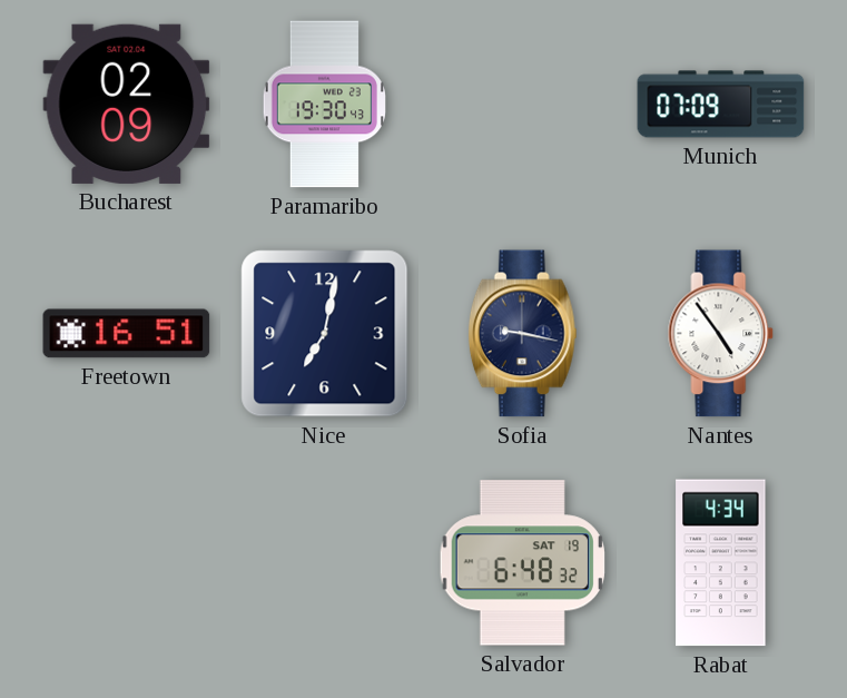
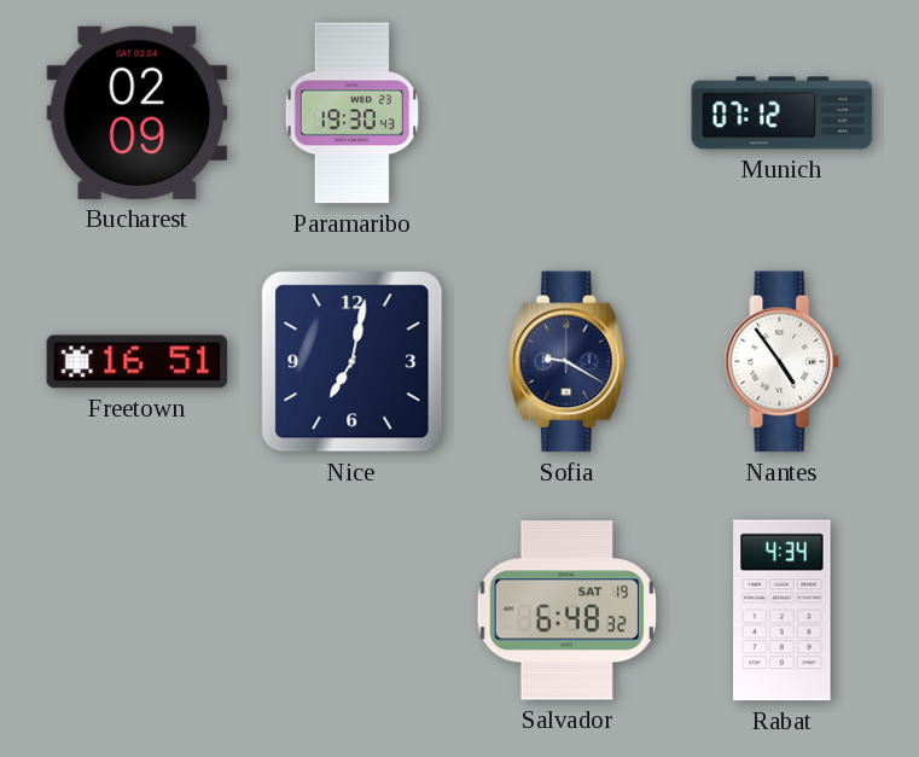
Munich: 07:09 -> 07:12
Sofia: 9:17 -> 9:20
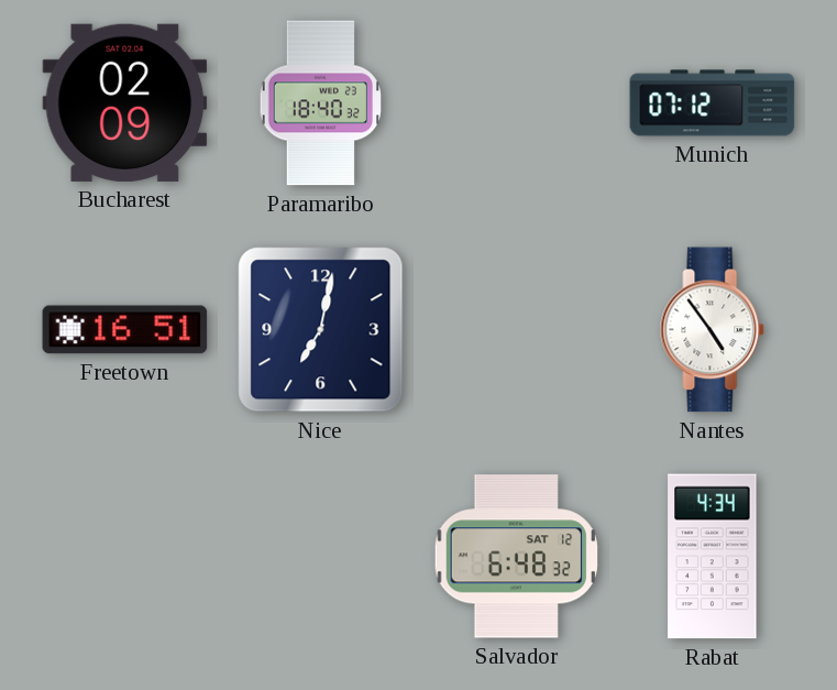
Paramaribo: 19:30 -> 18:40
Sofia: 9:20 -> none
Salvador date: SAT 19 -> SAT 12
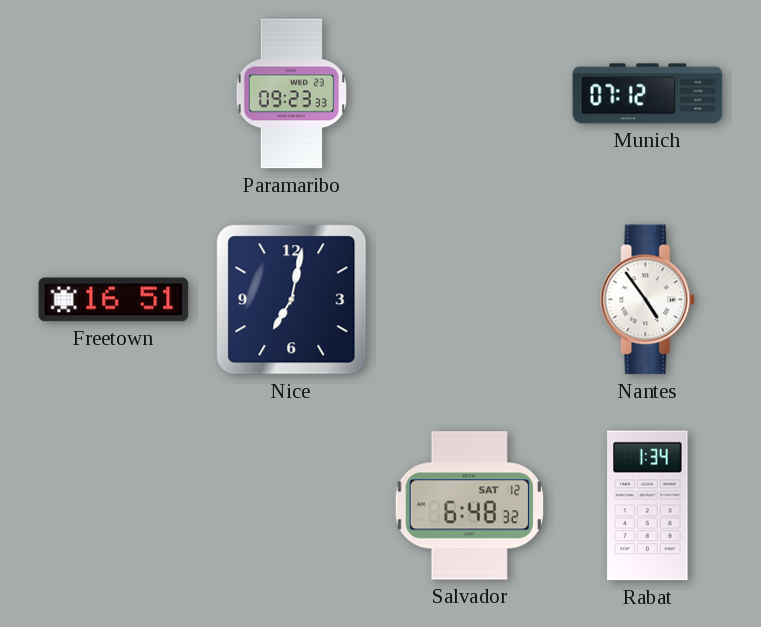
Bucharest: 02:09 -> none
Paramaribo: 18:40 -> 09:23
Rabat: 4:34 -> 1:34
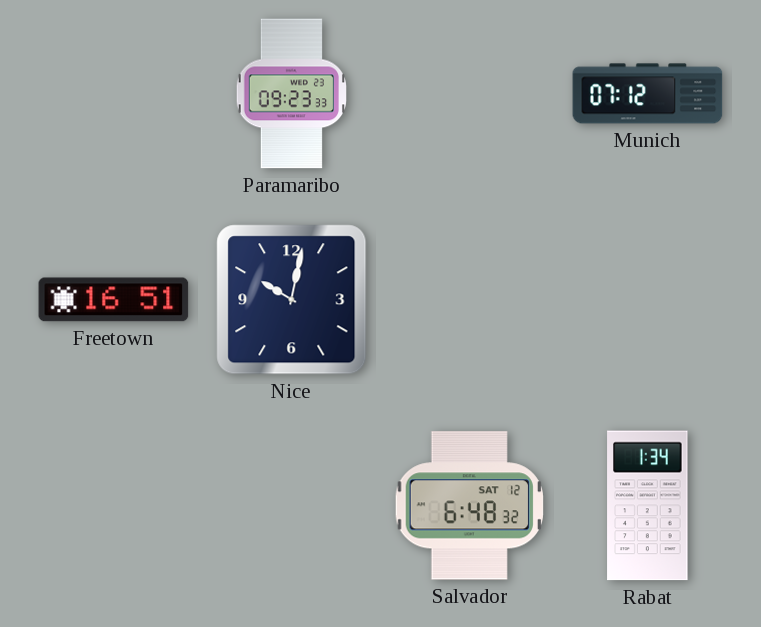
Nice: 7:02 -> 10:02
Nantes: 4:54 -> none
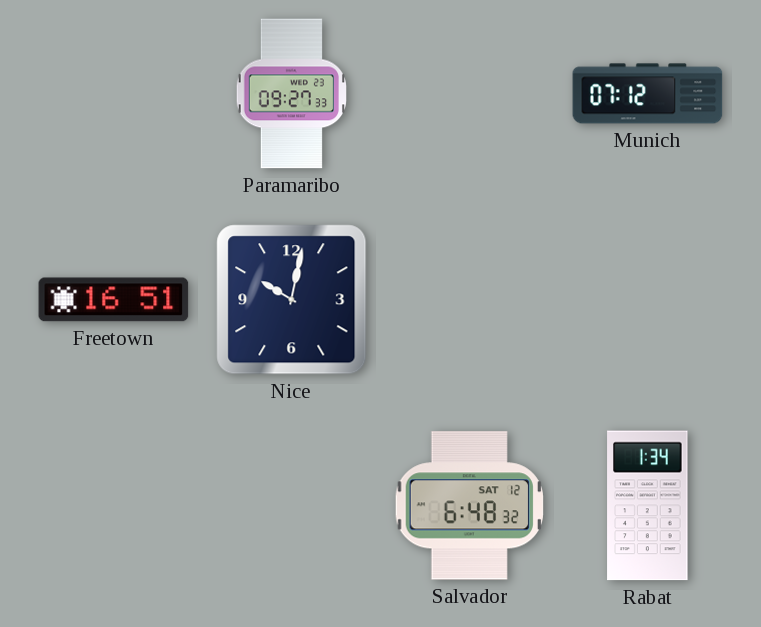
Paramaribo: 09:23 -> 09:27
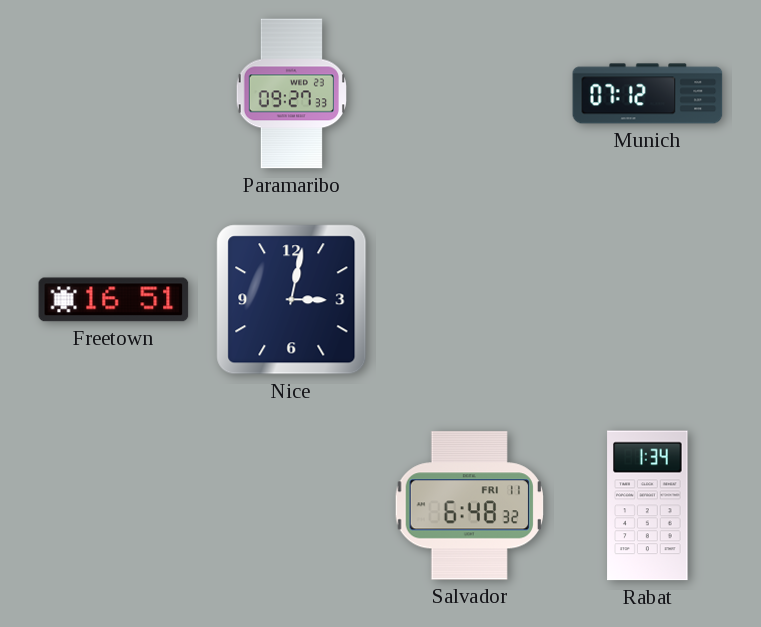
Nice: 10:02 -> 3:02
Salvador date: SAT 12 -> FRI 11
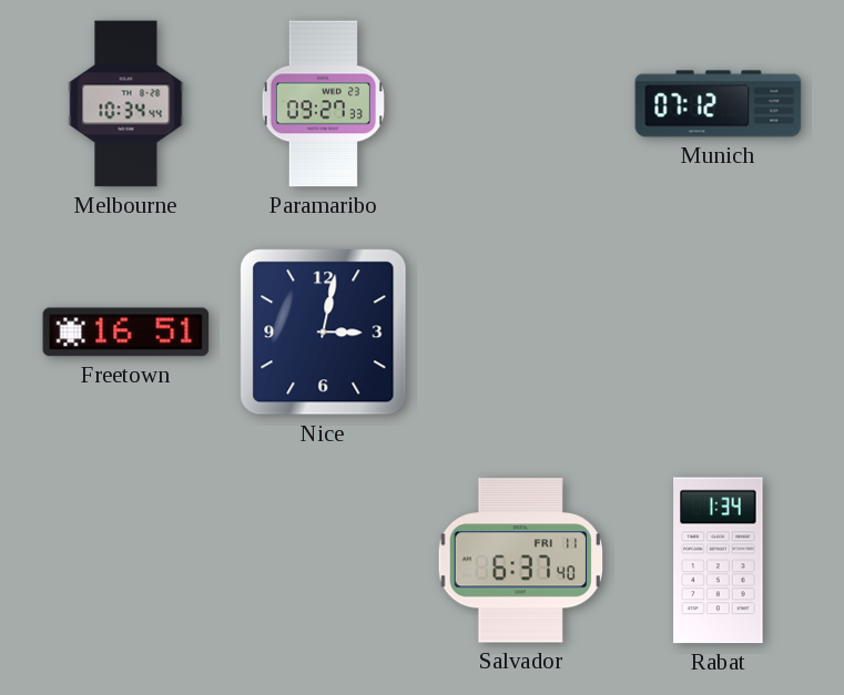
Melbourne: none -> 10:34
Salvador: 6:48 -> 6:37
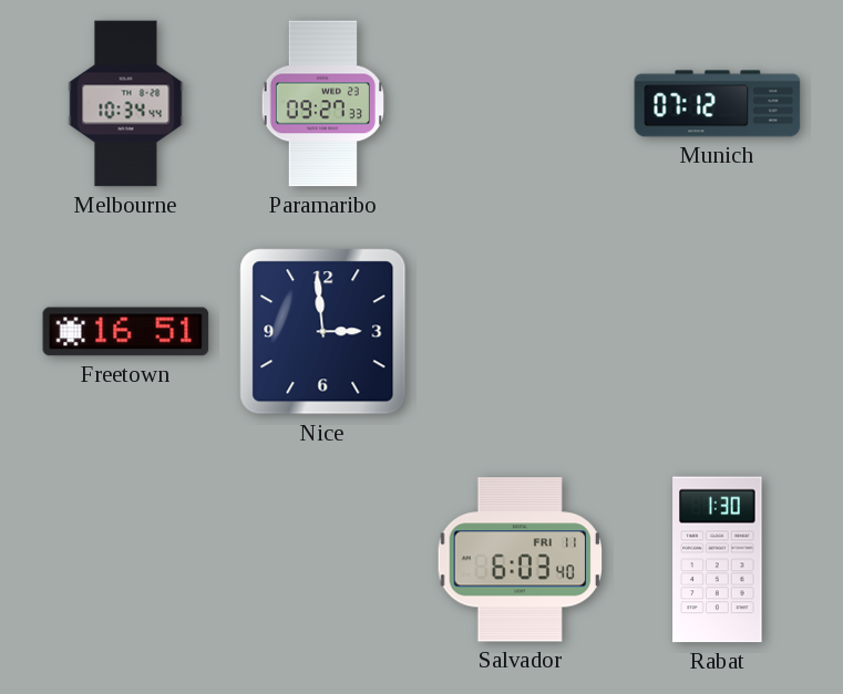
Nice: 3:02 -> 2:59
Salvador: 6:37 -> 6:03
Rabat: 1:34 -> 1:30
